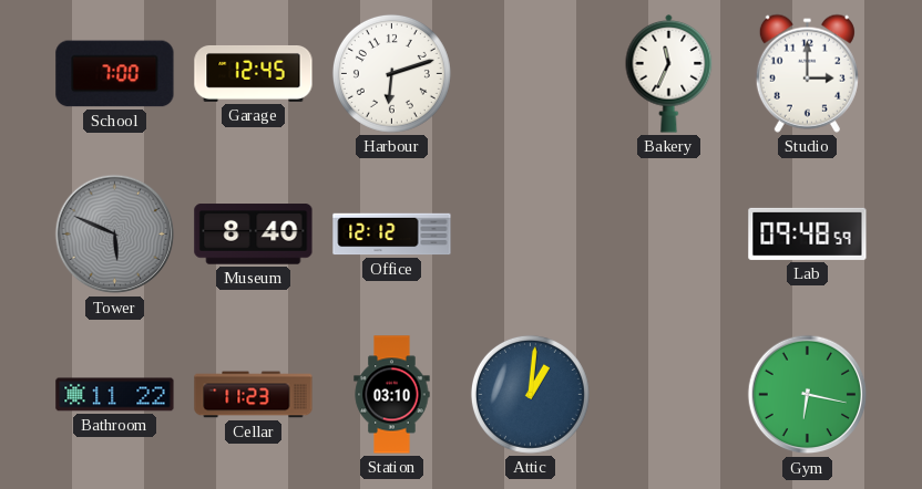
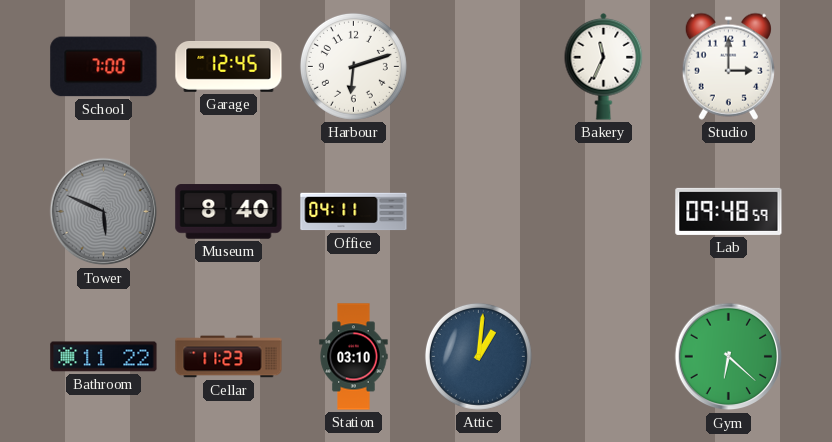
Office: 12:12 -> 04:11
Gym: 6:17 -> 6:22
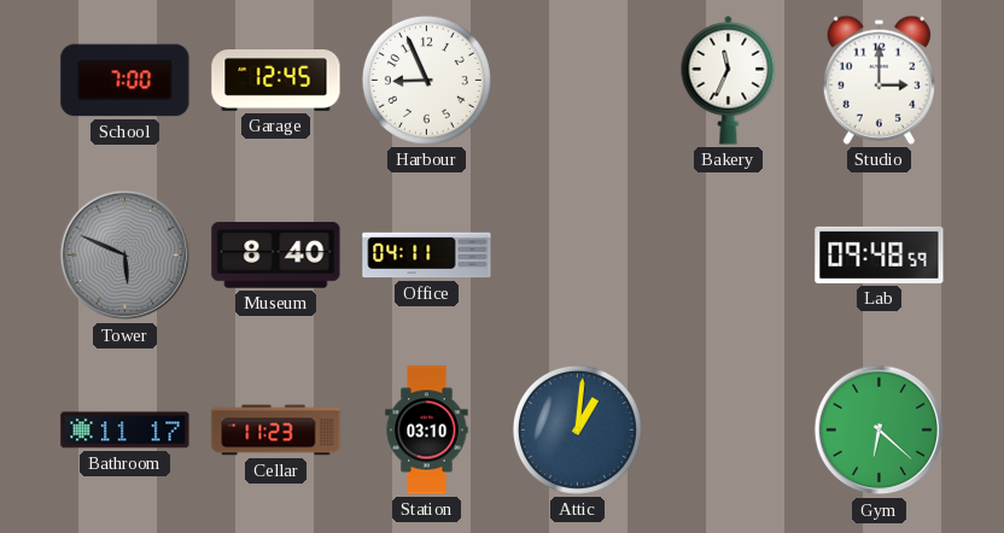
Harbour: 6:12 -> 8:56
Bathroom: 11:22 -> 11:17
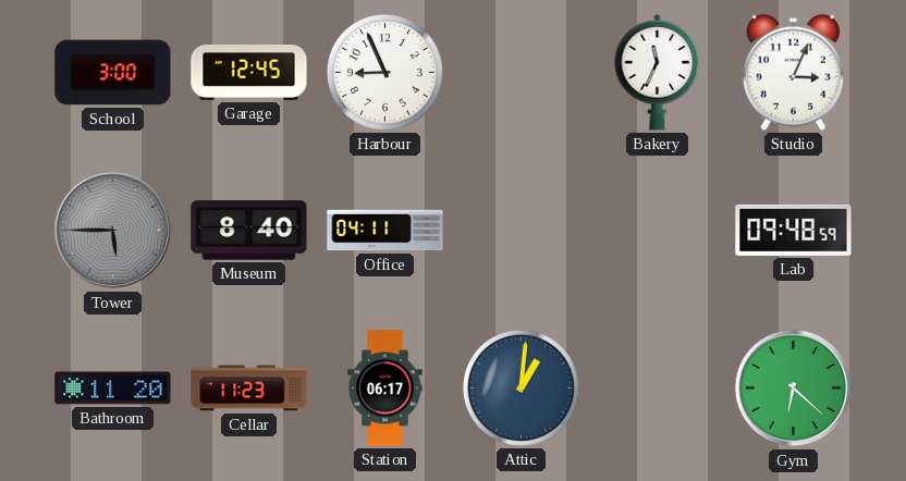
School: 7:00 -> 3:00
Studio: 3:00 -> 3:04
Tower: 5:49 -> 5:45
Bathroom: 11:17 -> 11:20
Station: 03:10 -> 06:17
